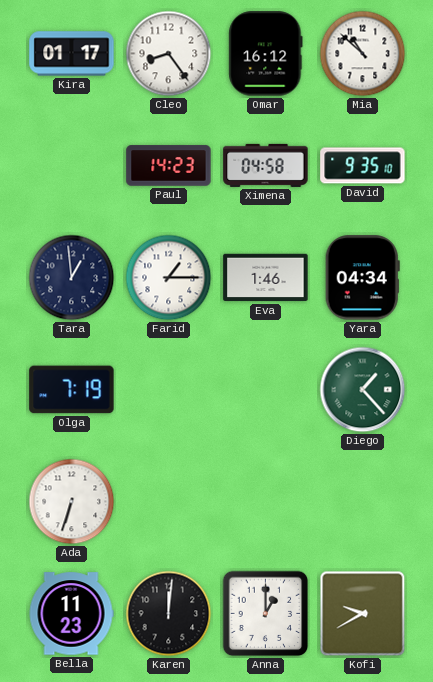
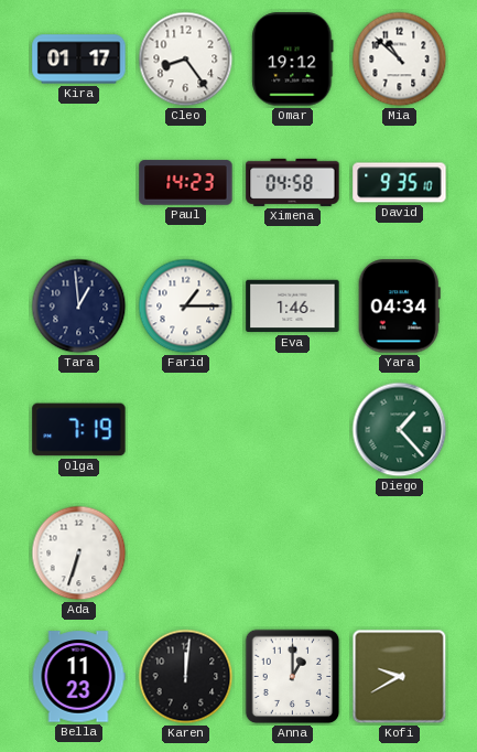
Omar: 16:12 -> 19:12
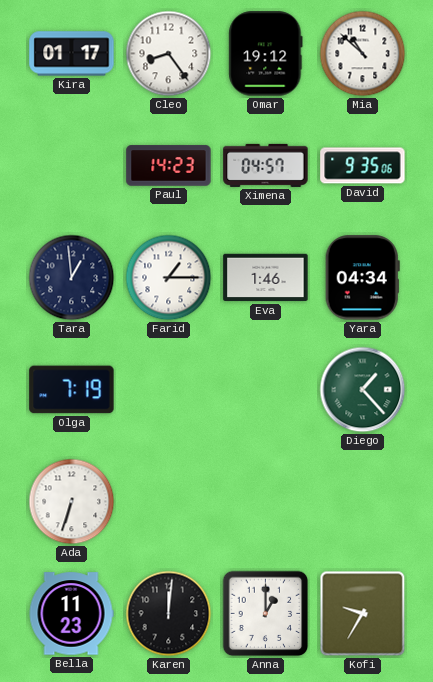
Ximena: 04:58 -> 04:57
David: 9:35:10 -> 9:35:06
Kofi: 9:40 -> 9:35
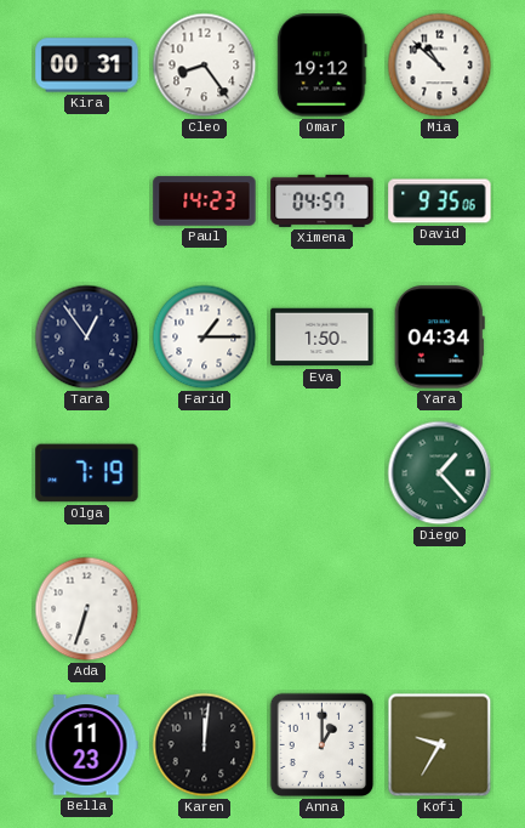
Kira: 01:17 -> 00:31
Tara: 12:59 -> 12:54
Eva: 1:46 -> 1:50
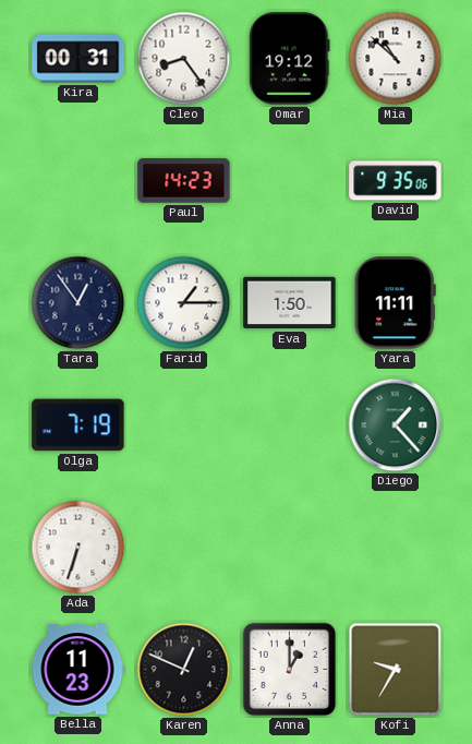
Ximena: 04:57 -> none
Yara: 04:34 -> 11:11
Karen: 12:01 -> 12:49
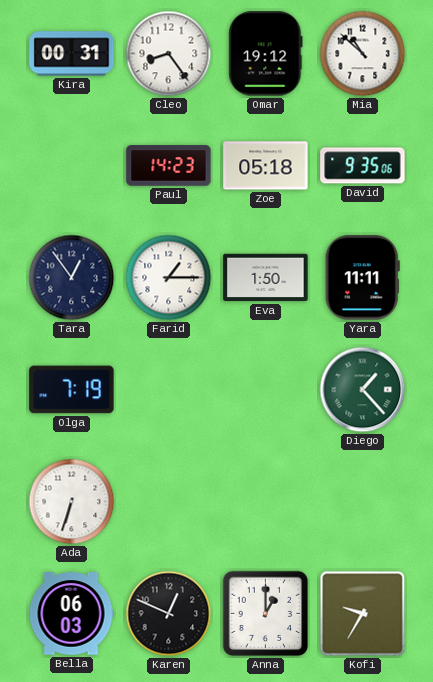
Zoe: none -> 05:18
Bella: 11:23 -> 06:03
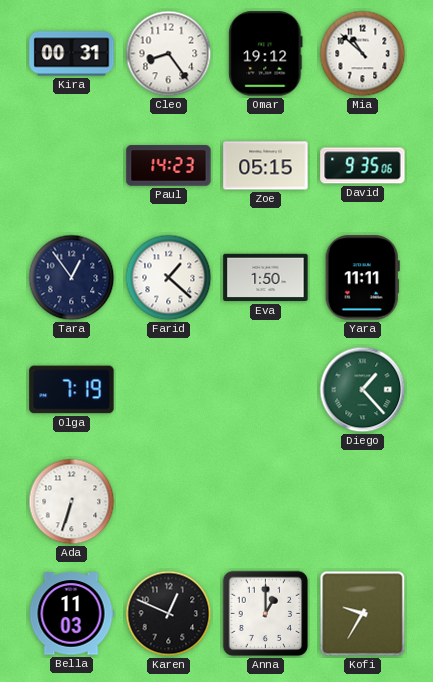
Zoe: 05:18 -> 05:15
Farid: 1:15 -> 1:22
Bella: 06:03 -> 11:03
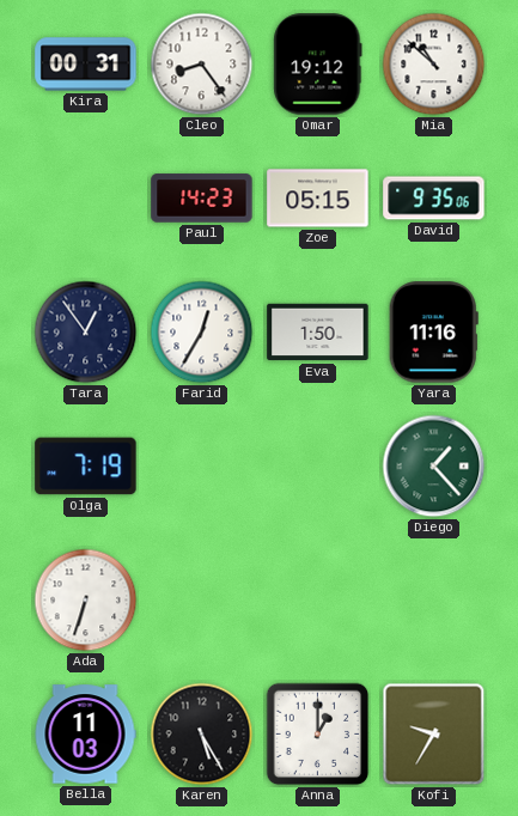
Farid: 1:22 -> 12:35
Yara: 11:11 -> 11:16
Karen: 12:49 -> 5:25
